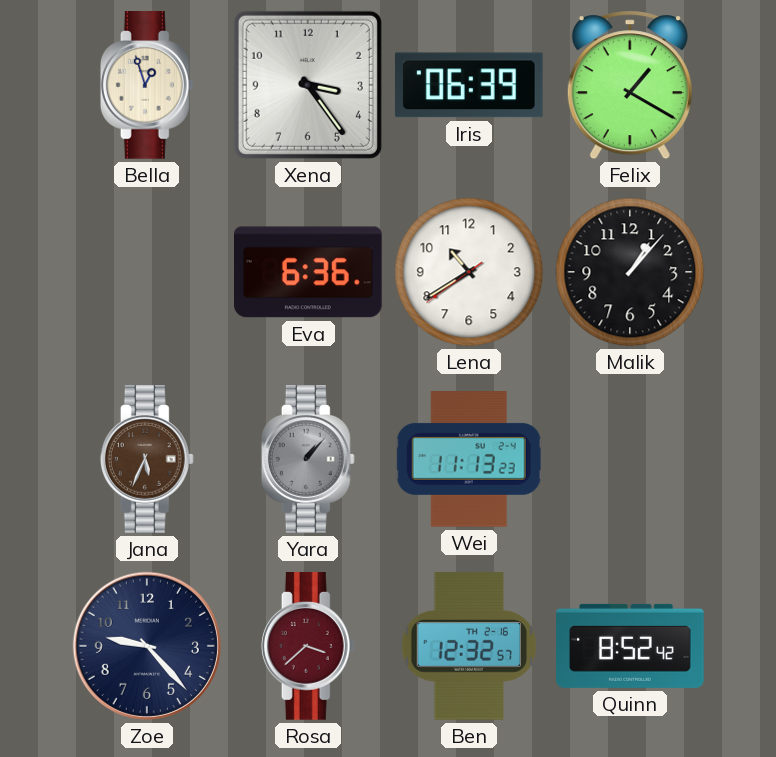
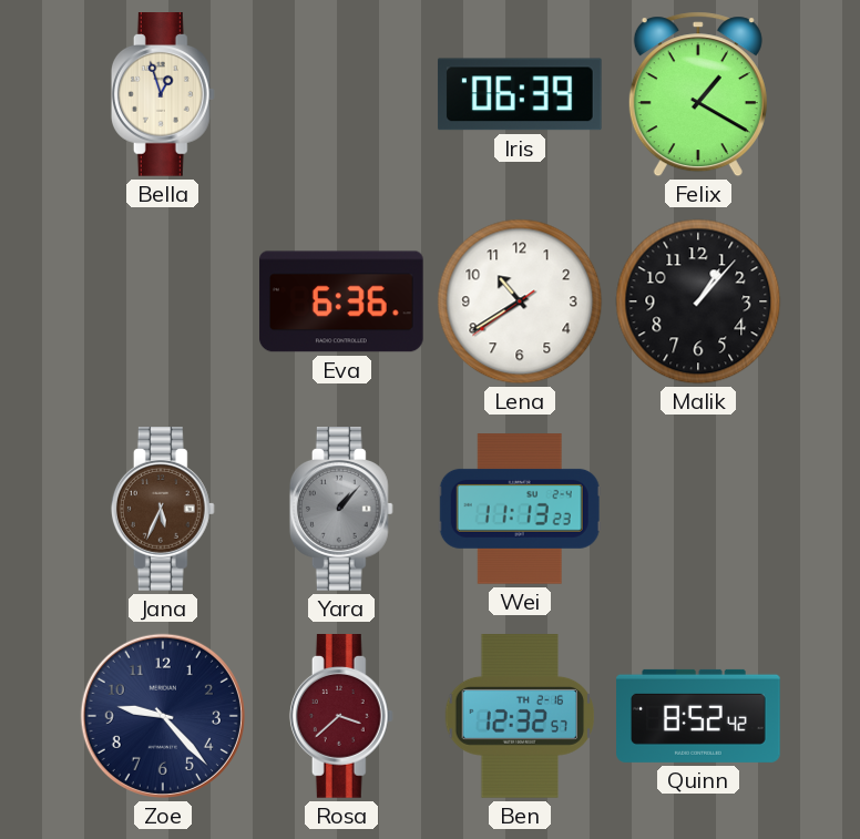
Xena: 3:24 -> none
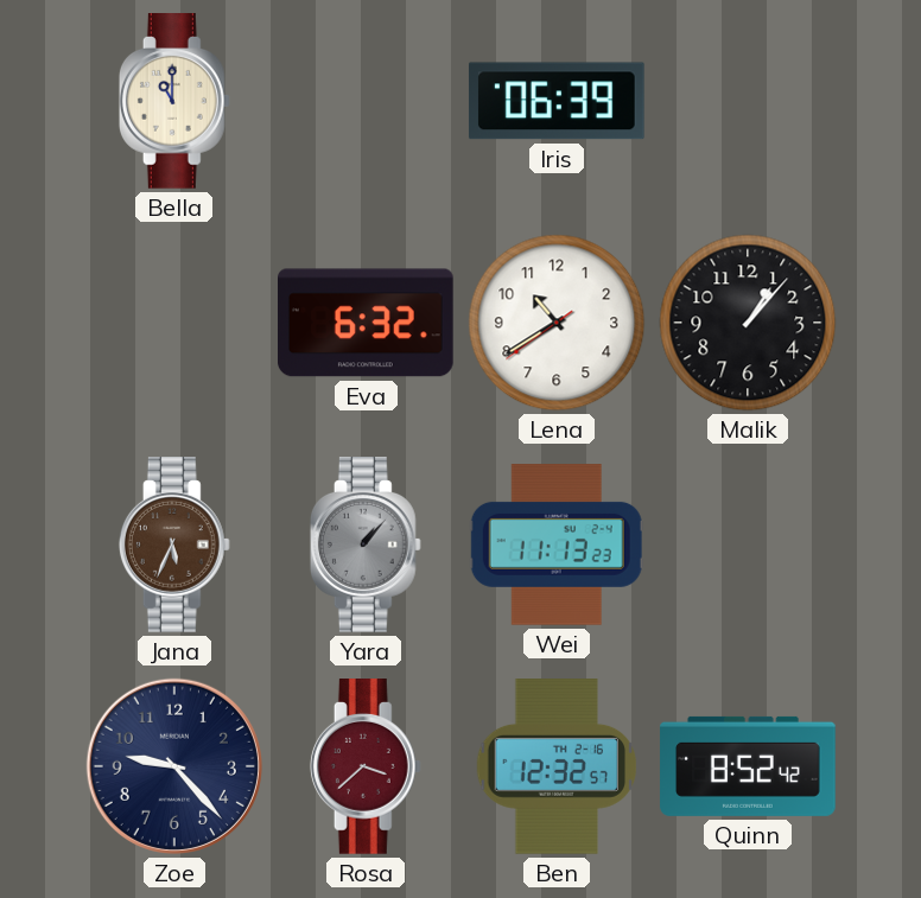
Bella: 12:57 -> 11:00
Felix: 1:20 -> none
Eva: 6:36 -> 6:32
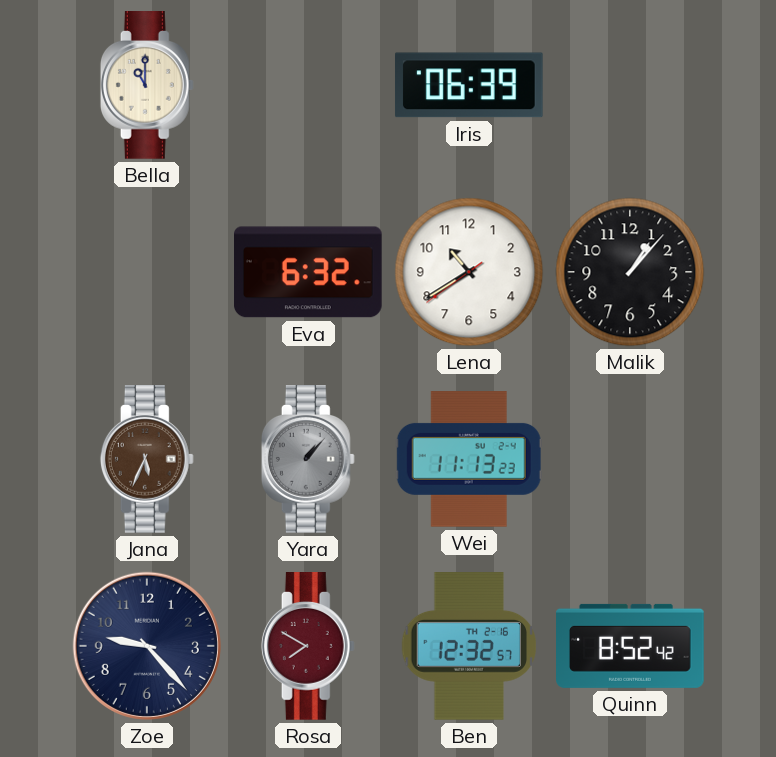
Rosa: 3:38 -> 7:50
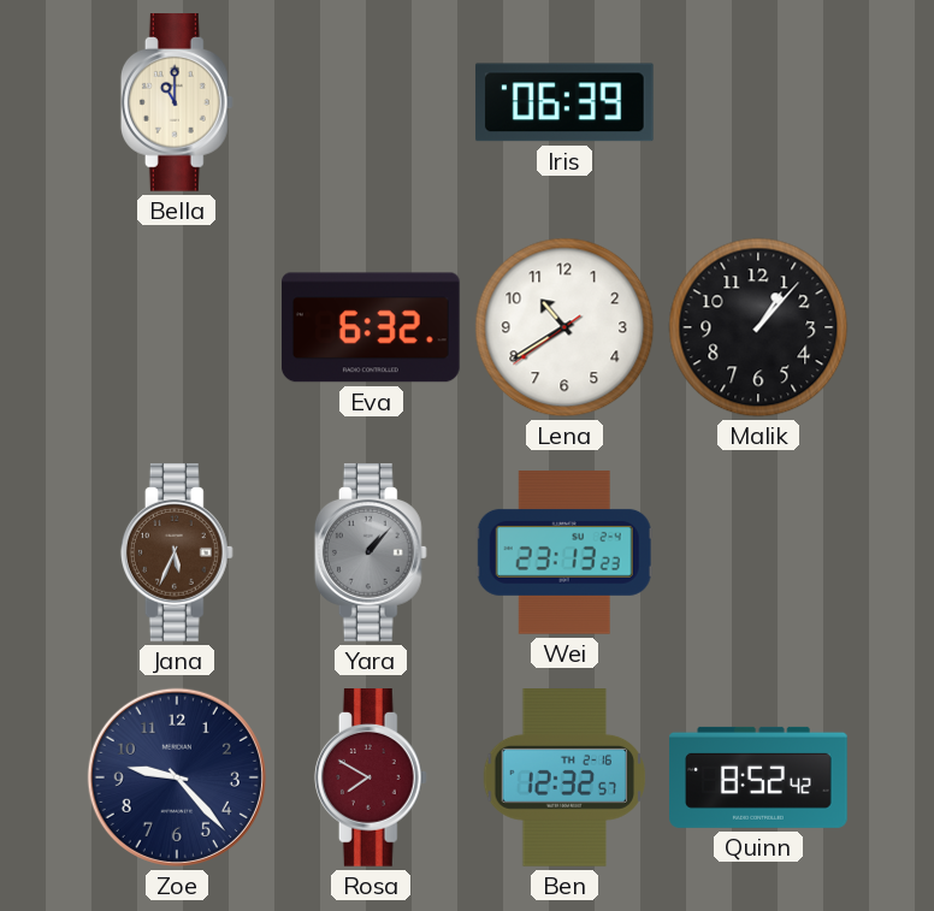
Wei: 11:13 -> 23:13
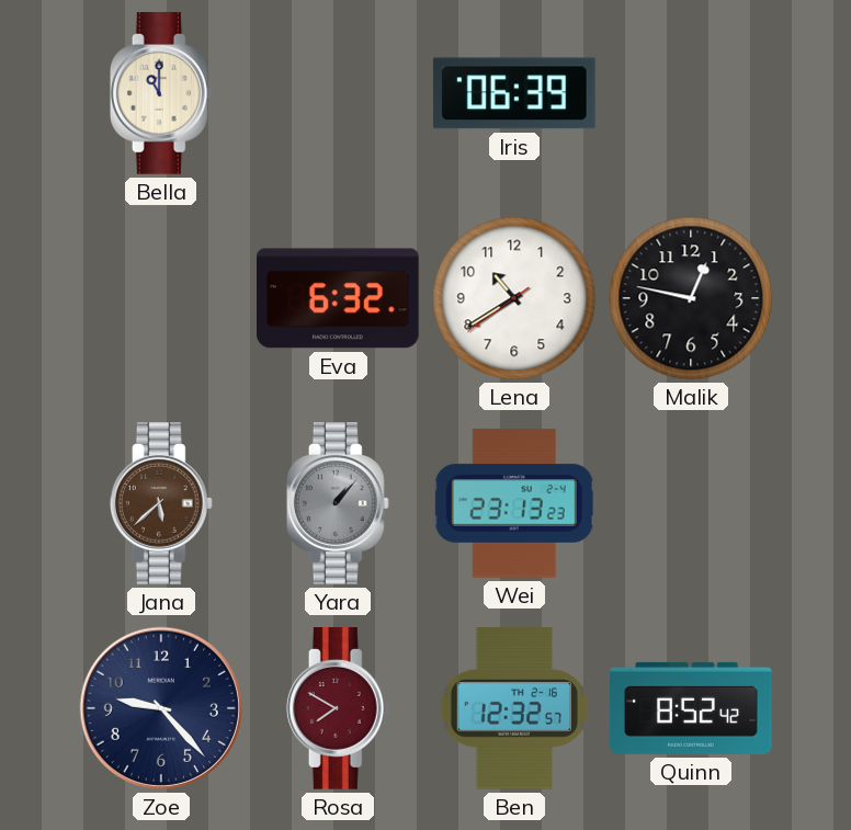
Malik: 1:07 -> 12:47
Jana: 5:34 -> 5:38
